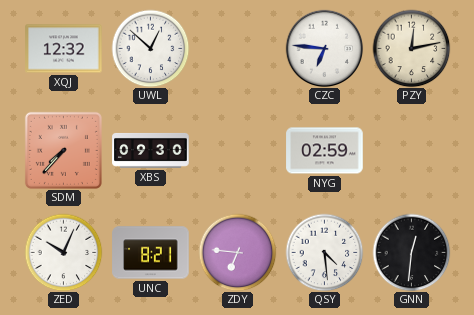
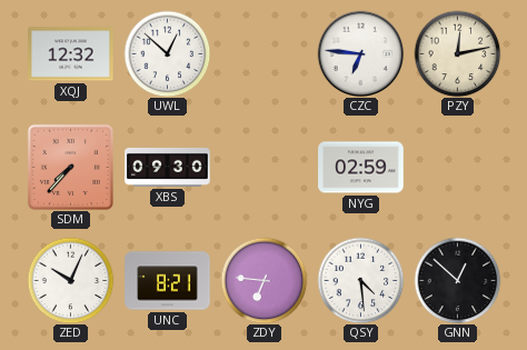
GNN: 12:31 -> 12:52
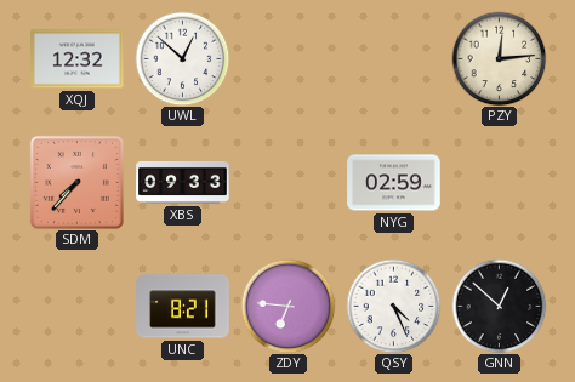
CZC: 6:46 -> none
PZY: 12:13 -> 12:14
XBS: 09:30 -> 09:33
ZED: 10:04 -> none
QSY: 4:29 -> 4:26
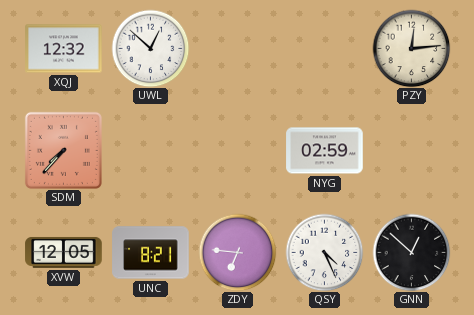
XBS: 09:33 -> none
XVW: none -> 12:05
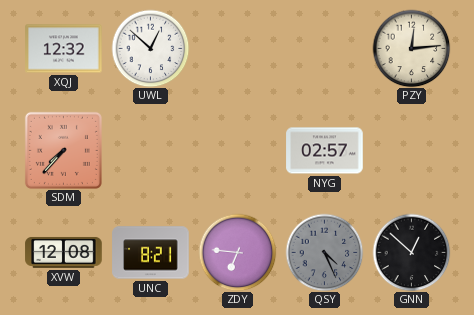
NYG: 02:59 -> 02:57
XVW: 12:05 -> 12:08
QSY dial: white -> grey
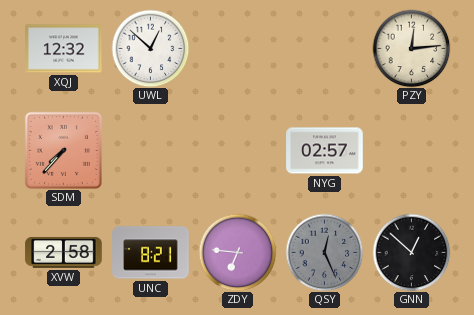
XVW: 12:08 -> 2:58
QSY: 4:26 -> 12:26
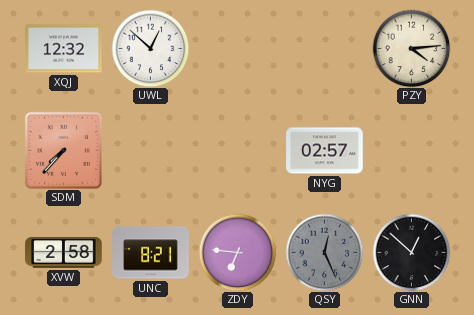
PZY: 12:14 -> 4:14
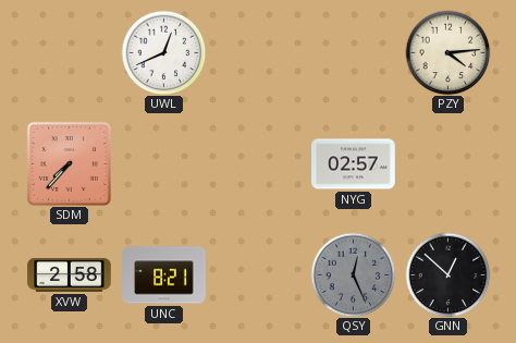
XQJ: 12:32 -> none
UWL: 12:52 -> 12:41
ZDY: 6:46 -> none
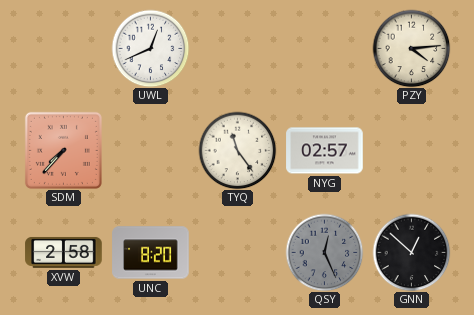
TYQ: none -> 11:24
UNC: 8:21 -> 8:20
